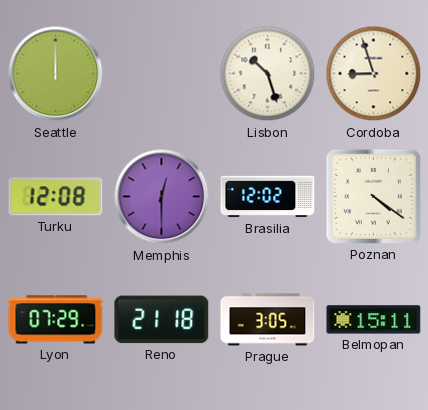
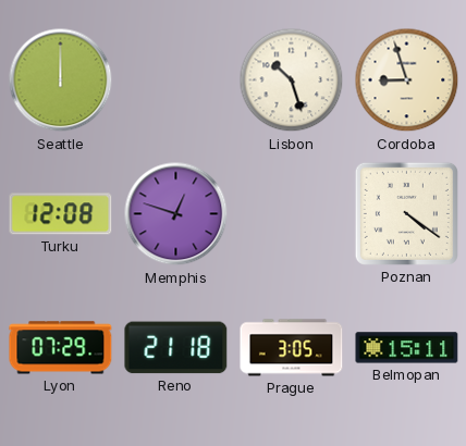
Memphis: 12:30 -> 12:48
Brasilia: 12:02 -> none
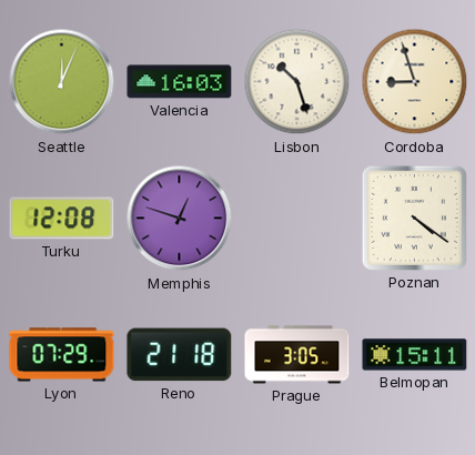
Seattle: 12:00 -> 12:04
Valencia: none -> 16:03
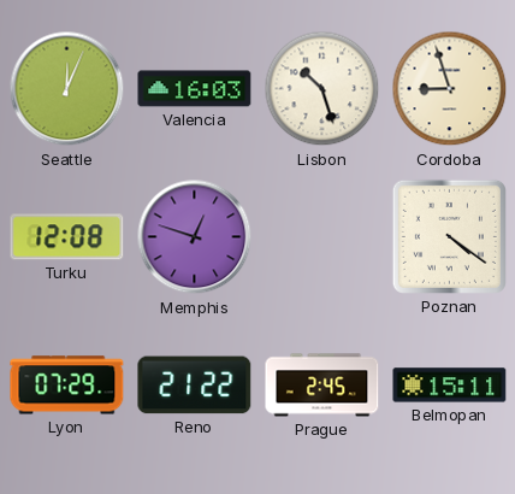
Reno: 21:18 -> 21:22
Prague: 3:05 -> 2:45
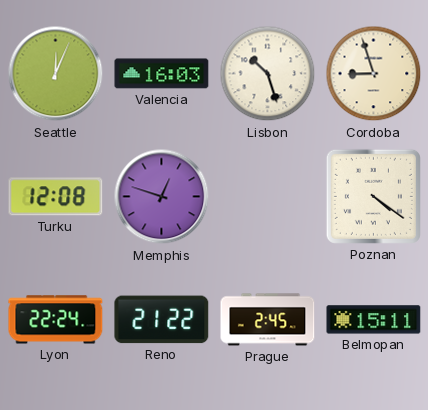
Lyon: 07:29 -> 22:24
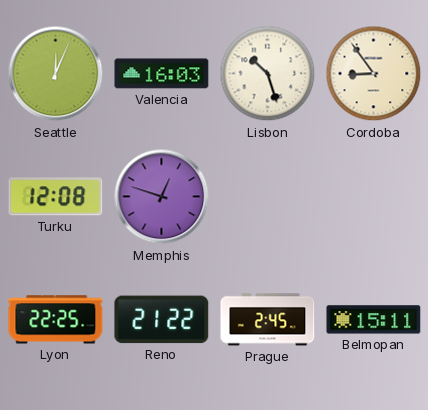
Cordoba: 8:57 -> 8:54
Poznan: 4:21 -> none
Lyon: 22:24 -> 22:25
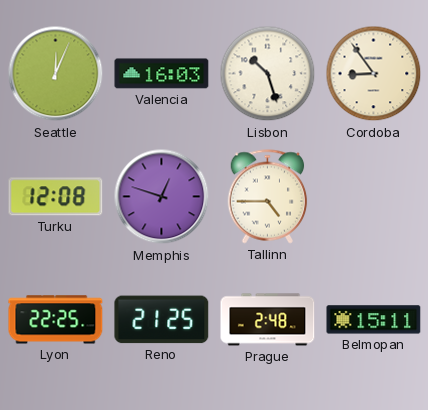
Tallinn: none -> 4:45
Reno: 21:22 -> 21:25
Prague: 2:45 -> 2:48
